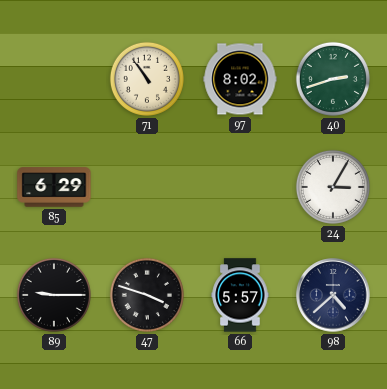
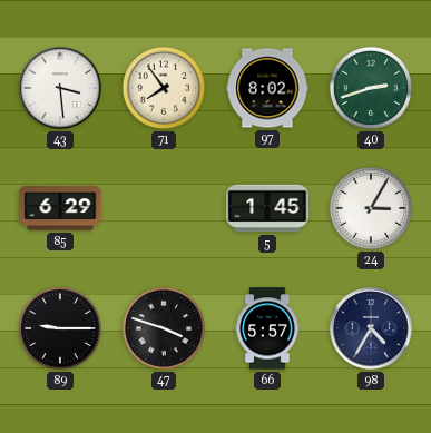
43: none -> 3:29
71: 10:54 -> 7:54
5: none -> 1:45
98: 4:38 -> 4:35
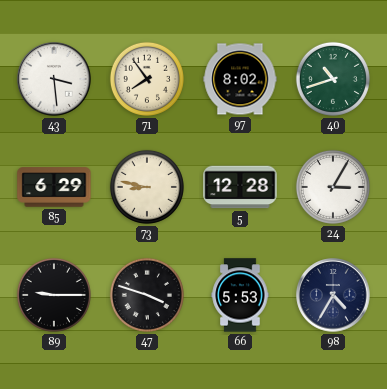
40: 2:42 -> 10:42
73: none -> 8:47
5: 1:45 -> 12:28
66: 5:57 -> 5:53
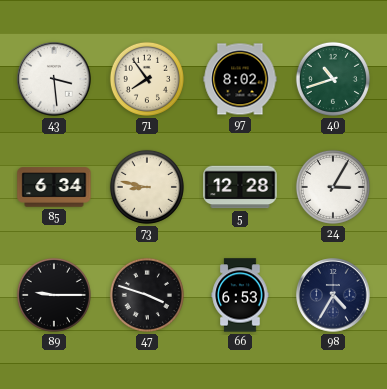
85: 6:29 -> 6:34
66: 5:53 -> 6:53
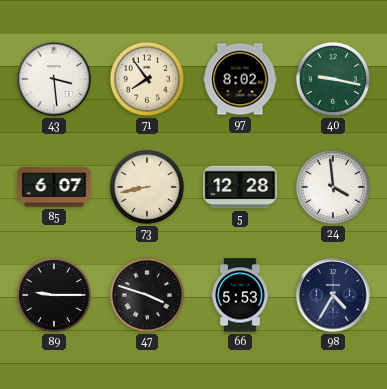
40: 10:42 -> 9:17
85: 6:34 -> 6:07
73: 8:47 -> 8:43
24: 3:05 -> 3:59
66: 6:53 -> 5:53
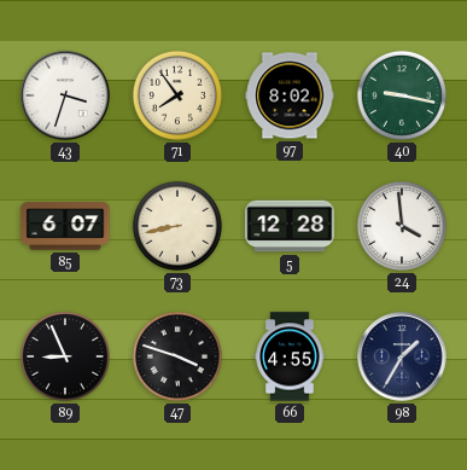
43: 3:29 -> 3:33
89: 9:15 -> 8:56
66: 5:53 -> 4:55
98: 4:35 -> 1:35
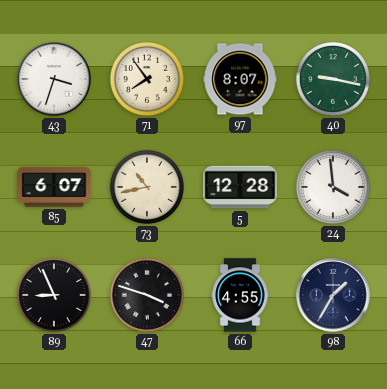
97: 8:02 -> 8:07
73: 8:43 -> 10:43
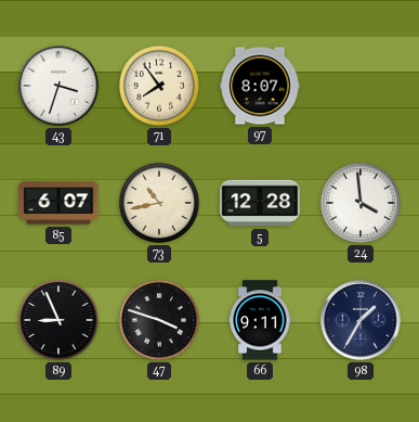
40: 9:17 -> none
66: 4:55 -> 9:11
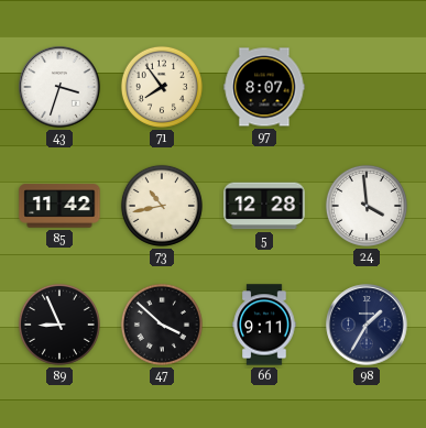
85: 6:07 -> 11:42
47: 3:48 -> 3:52
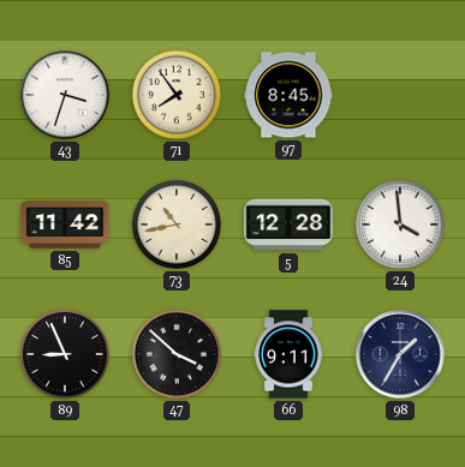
97: 8:07 -> 8:45
